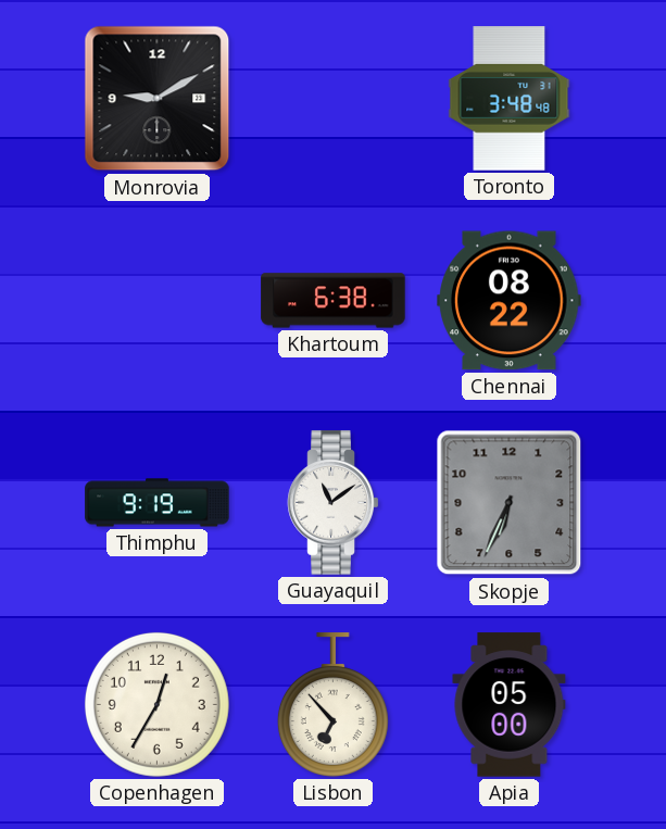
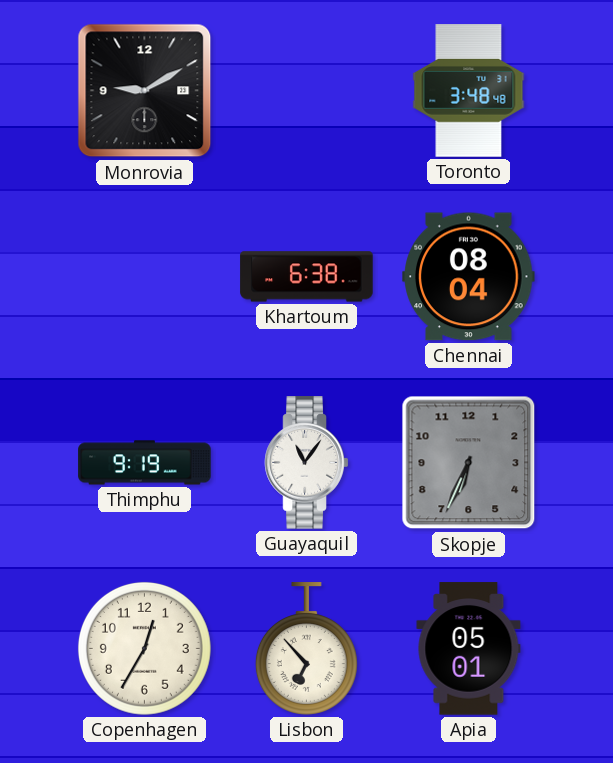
Chennai: 08:22 -> 08:04
Guayaquil: 11:09 -> 11:06
Apia: 05:00 -> 05:01
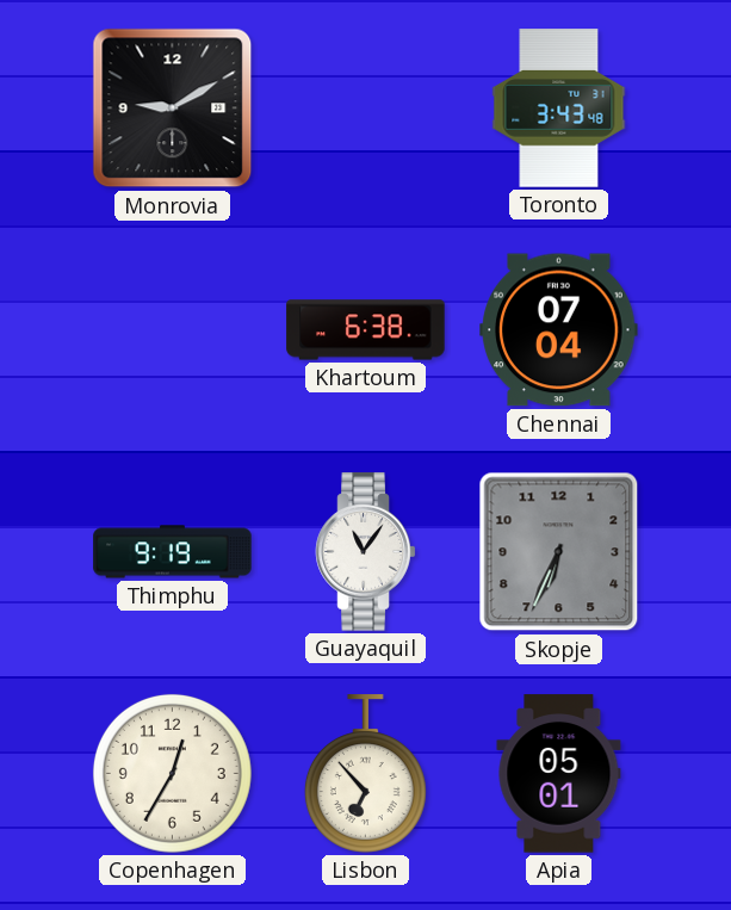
Toronto: 3:48 -> 3:43
Chennai: 08:04 -> 07:04
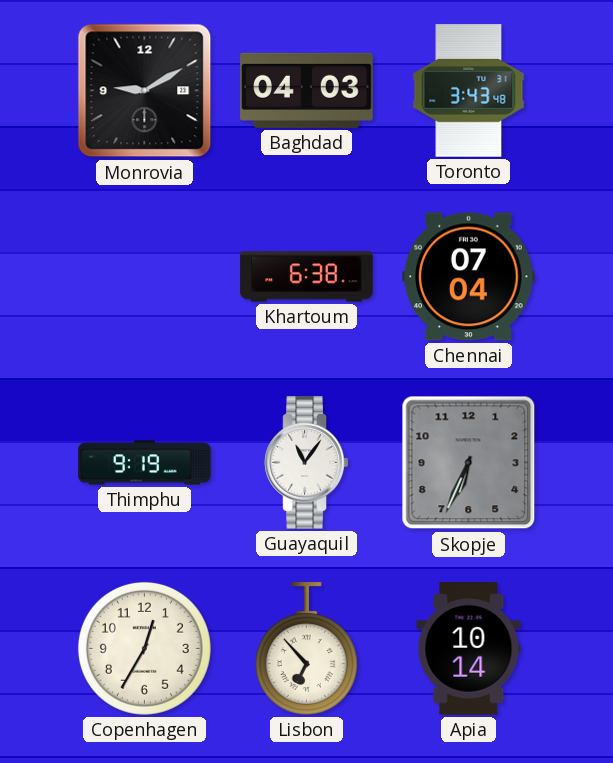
Baghdad: none -> 04:03
Apia: 05:01 -> 10:14
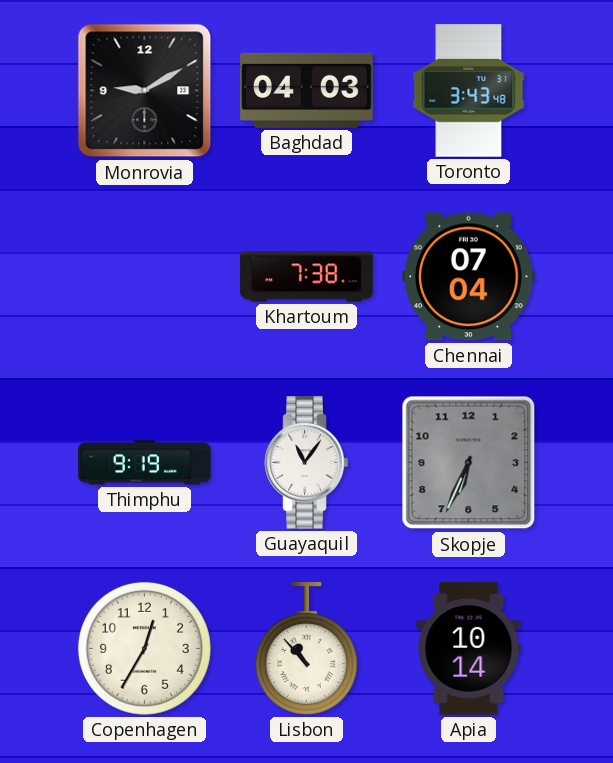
Khartoum: 6:38 -> 7:38
Lisbon: 6:53 -> 10:53
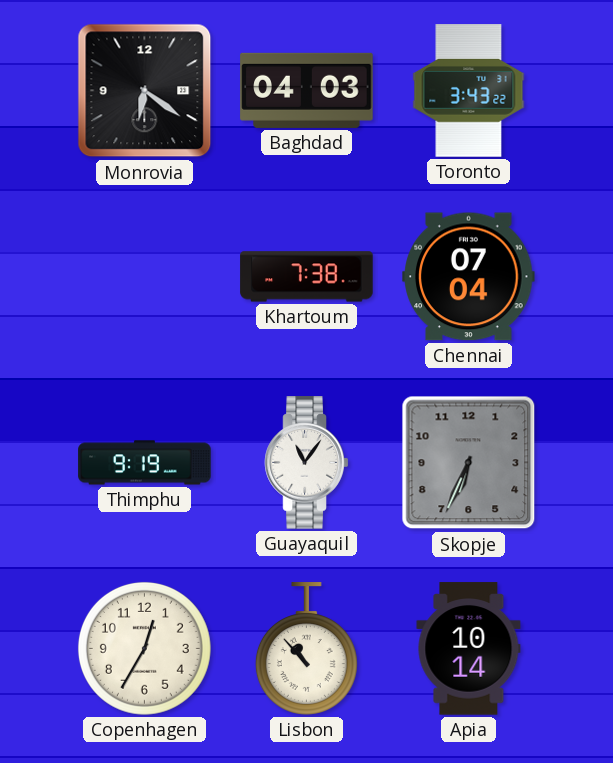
Monrovia: 9:10 -> 6:21
Toronto: 3:43:48 -> 3:43:22
